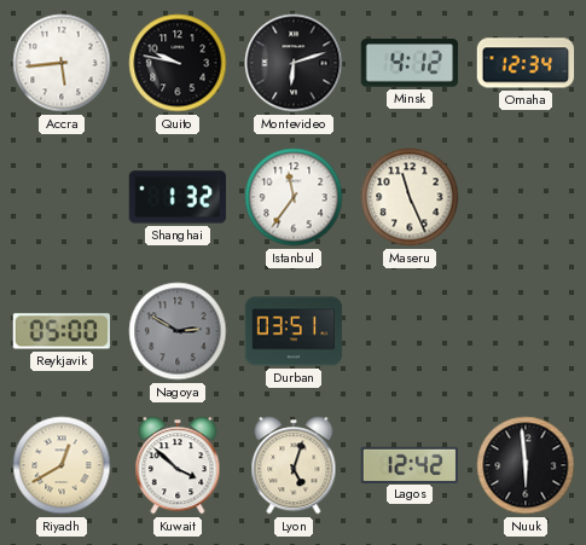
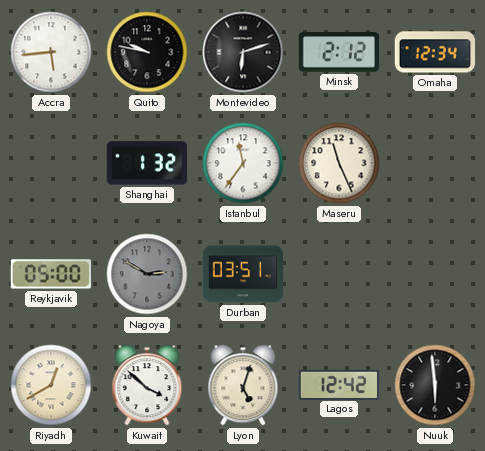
Minsk: 4:12 -> 2:12
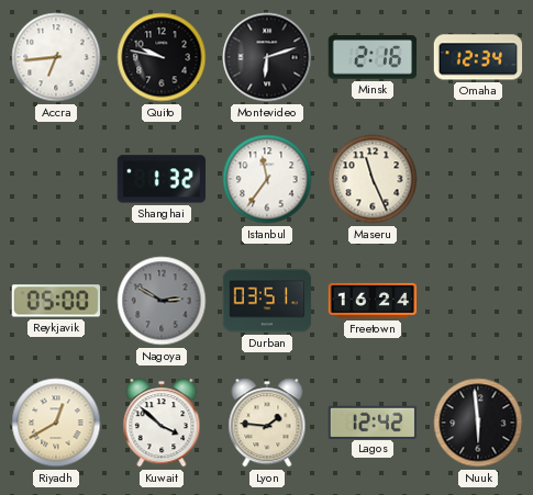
Accra: 5:44 -> 6:44
Minsk: 2:12 -> 2:16
Freetown: none -> 16:24
Lyon: 5:03 -> 1:46
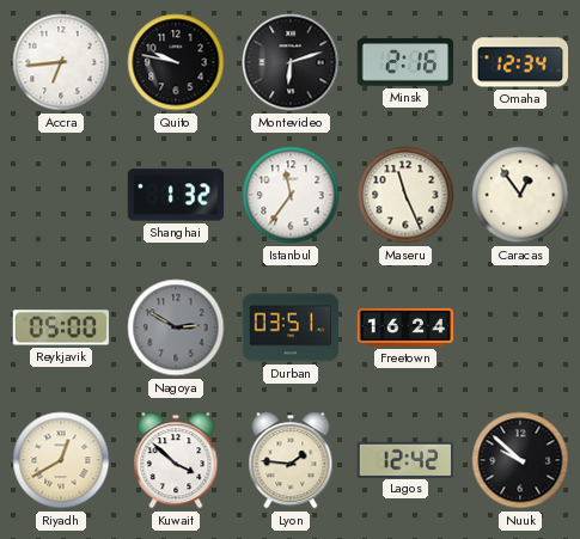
Caracas: none -> 12:54
Nuuk: 5:59 -> 9:52
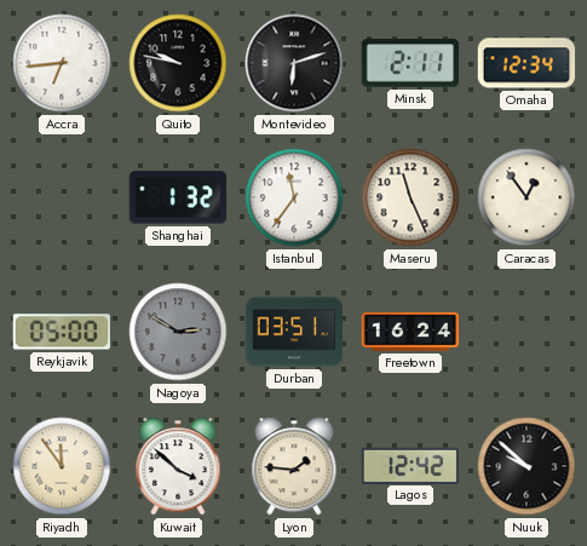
Minsk: 2:16 -> 2:11
Riyadh: 12:40 -> 11:54
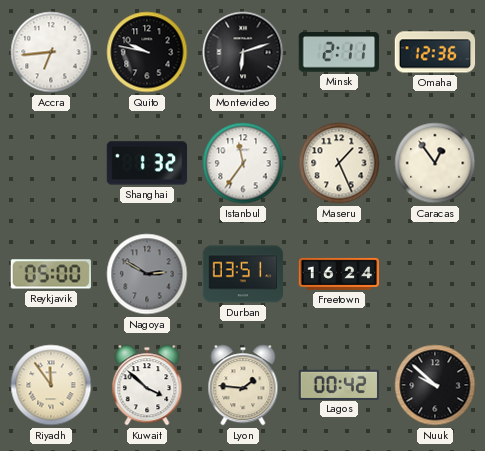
Omaha: 12:34 -> 12:36
Maseru: 11:26 -> 1:26
Lagos: 12:42 -> 00:42
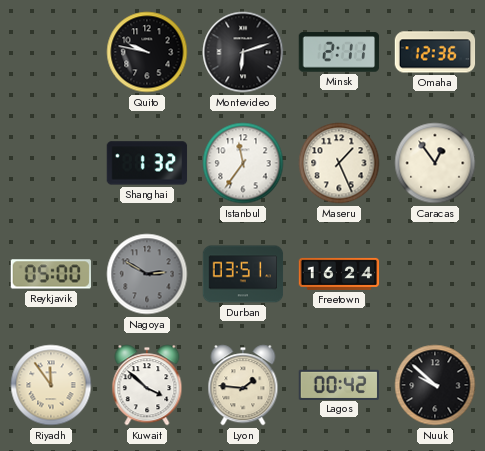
Accra: 6:44 -> none
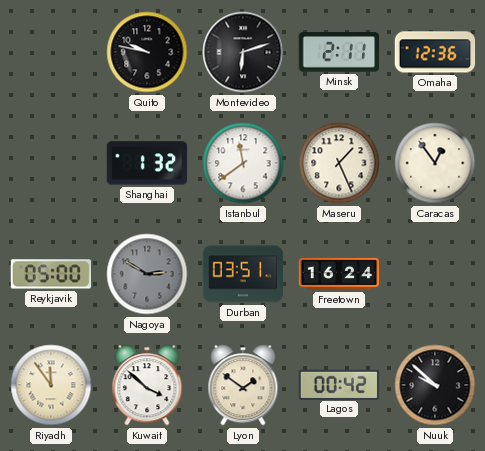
Istanbul: 11:36 -> 11:39
Lyon: 1:46 -> 1:51
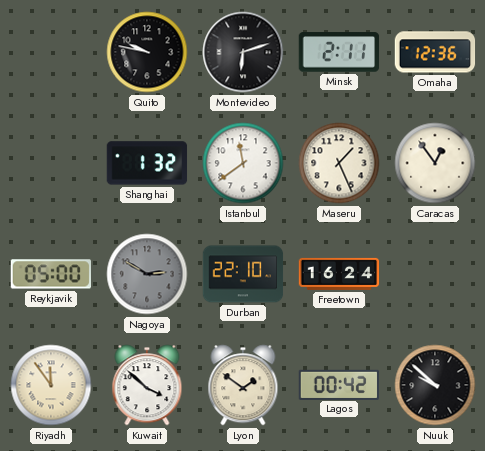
Durban: 03:51 -> 22:10
